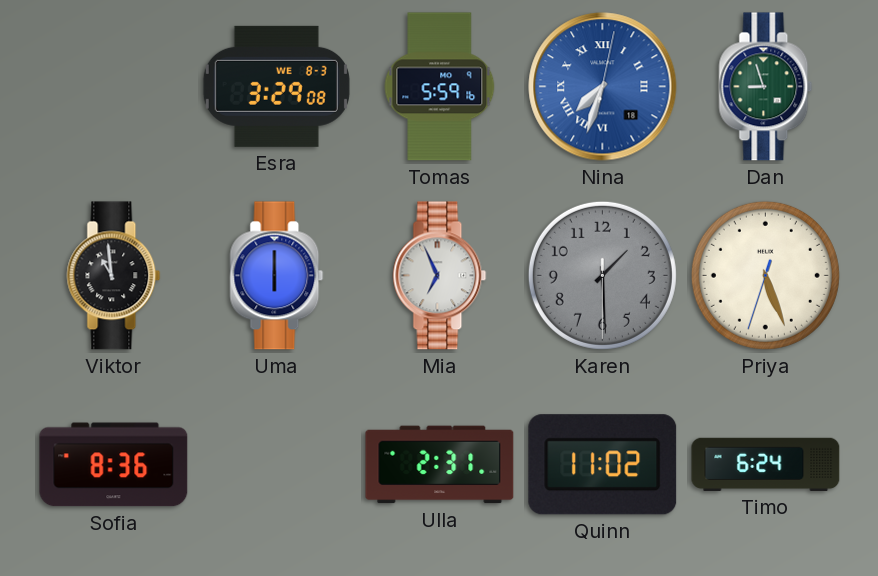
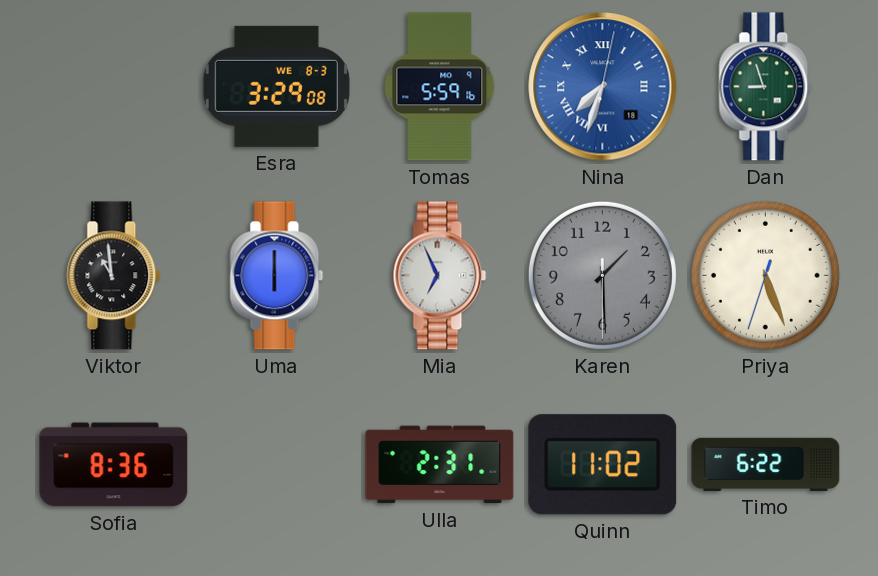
Timo: 6:24 -> 6:22
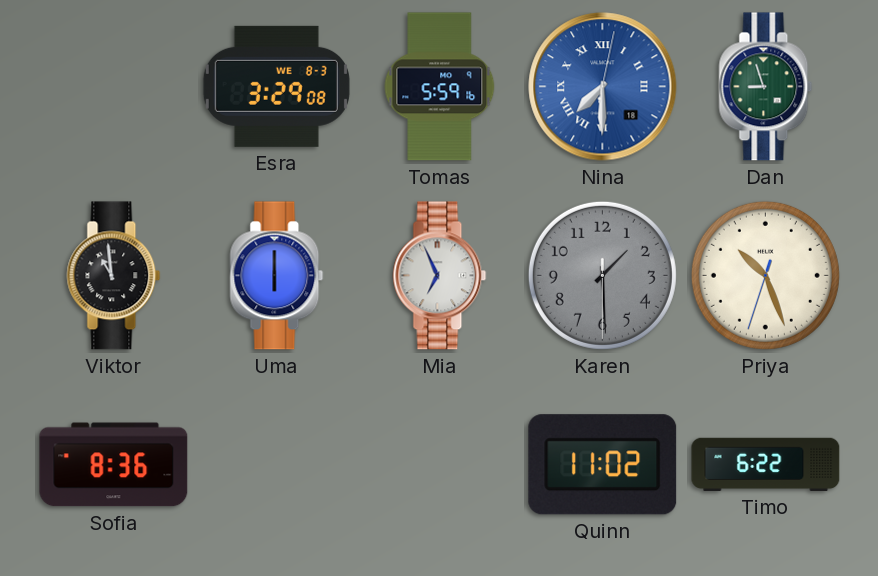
Nina: 7:33 -> 7:30
Priya: 5:26 -> 10:26
Ulla: 2:31 -> none
